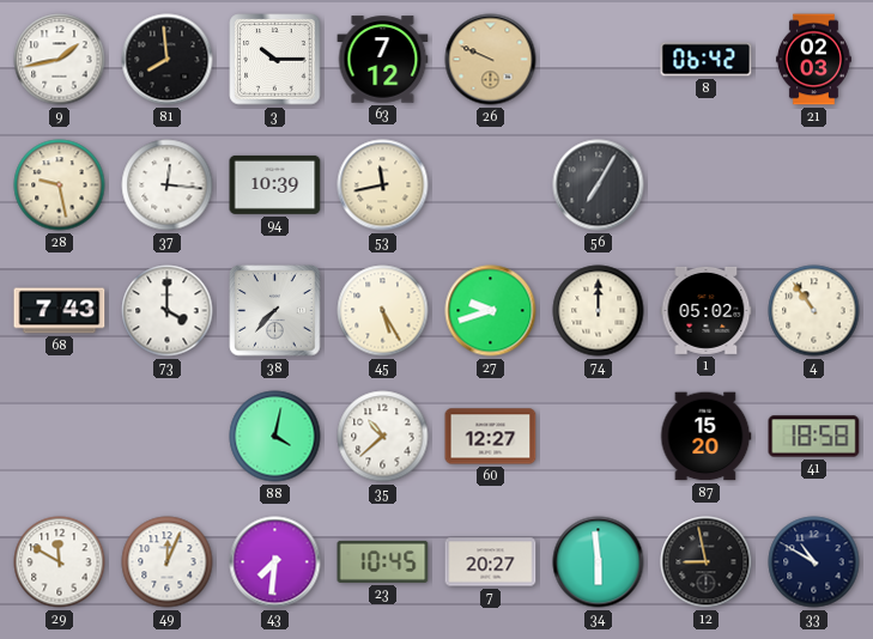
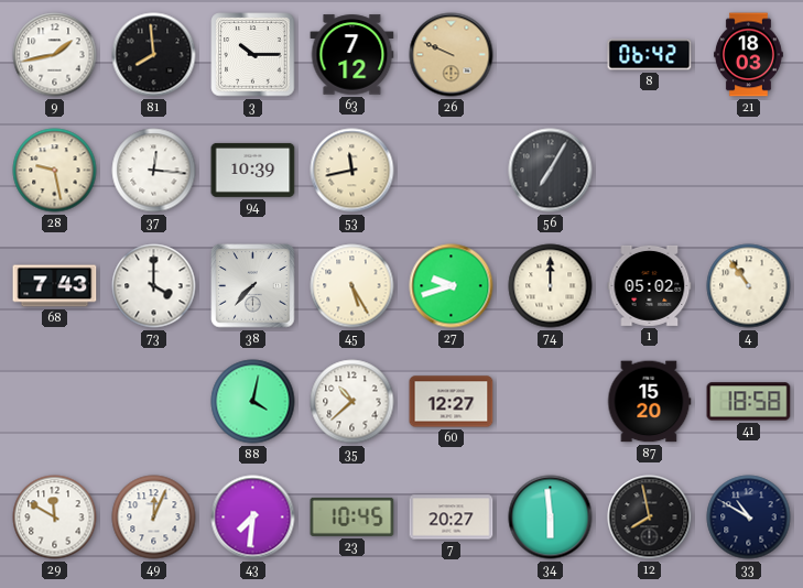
21: 02:03 -> 18:03
12: 8:58 -> 7:58
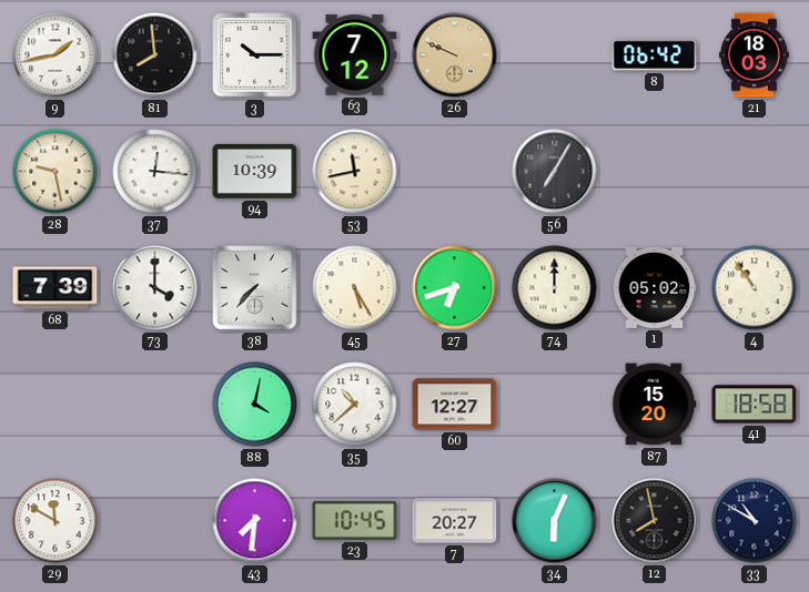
68: 7:43 -> 7:39
27: 9:42 -> 6:42
49: 12:04 -> none
34: 5:59 -> 6:04
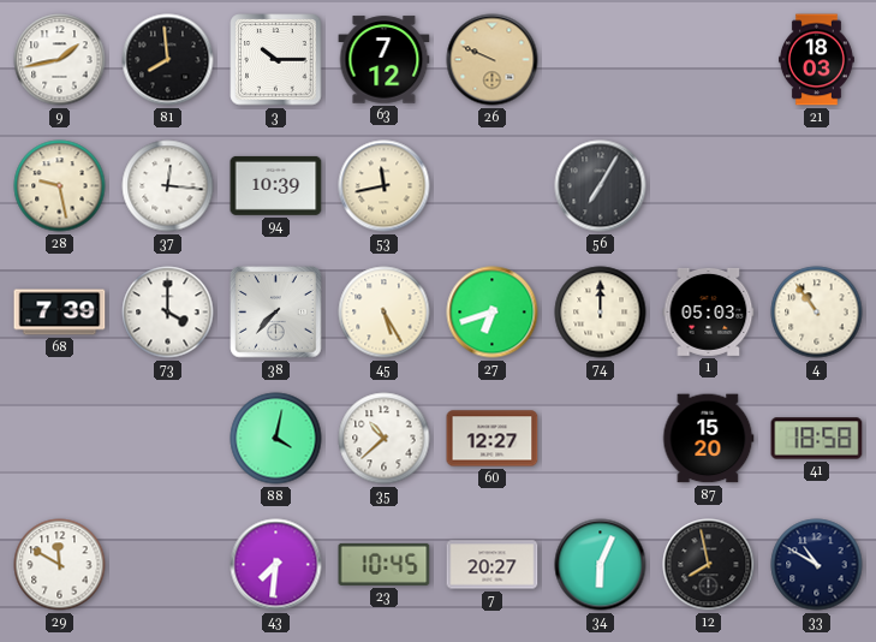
8: 06:42 -> none
1: 05:02 -> 05:03
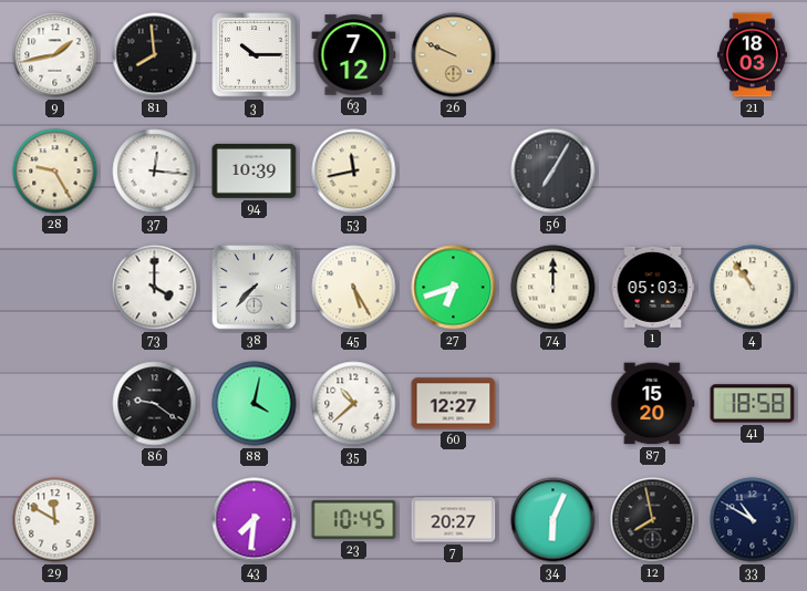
28: 9:28 -> 9:25
68: 7:39 -> none
86: none -> 9:21
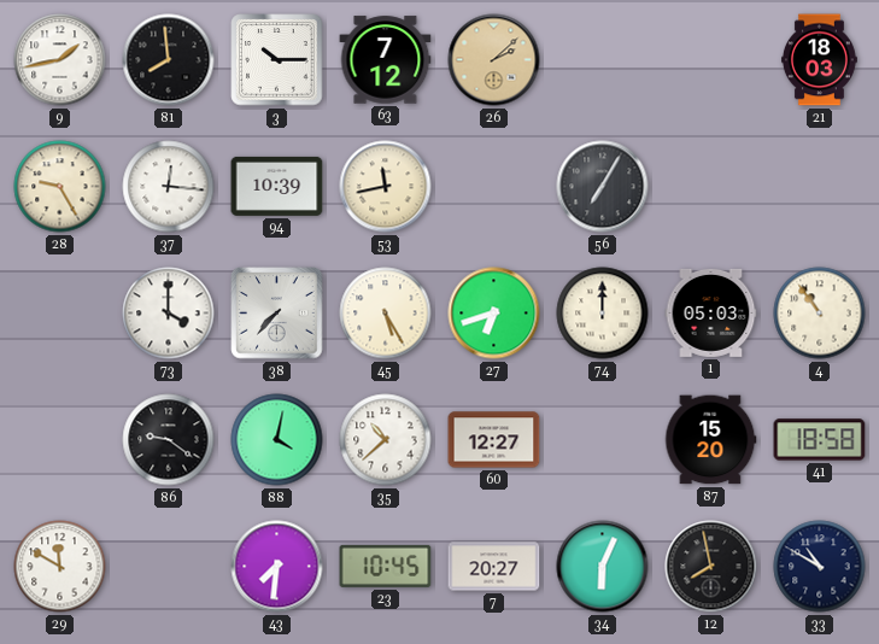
26: 9:49 -> 2:08
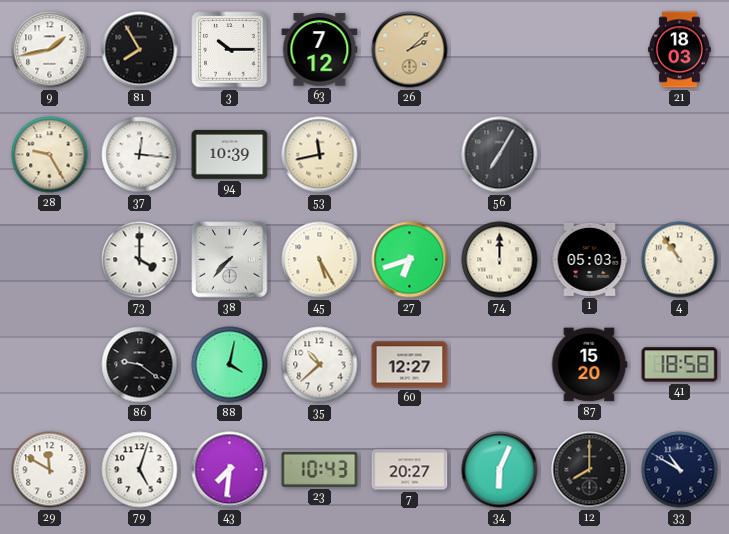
81: 7:59 -> 7:55
79: none -> 5:03
23: 10:45 -> 10:43
12: 7:58 -> 8:00
